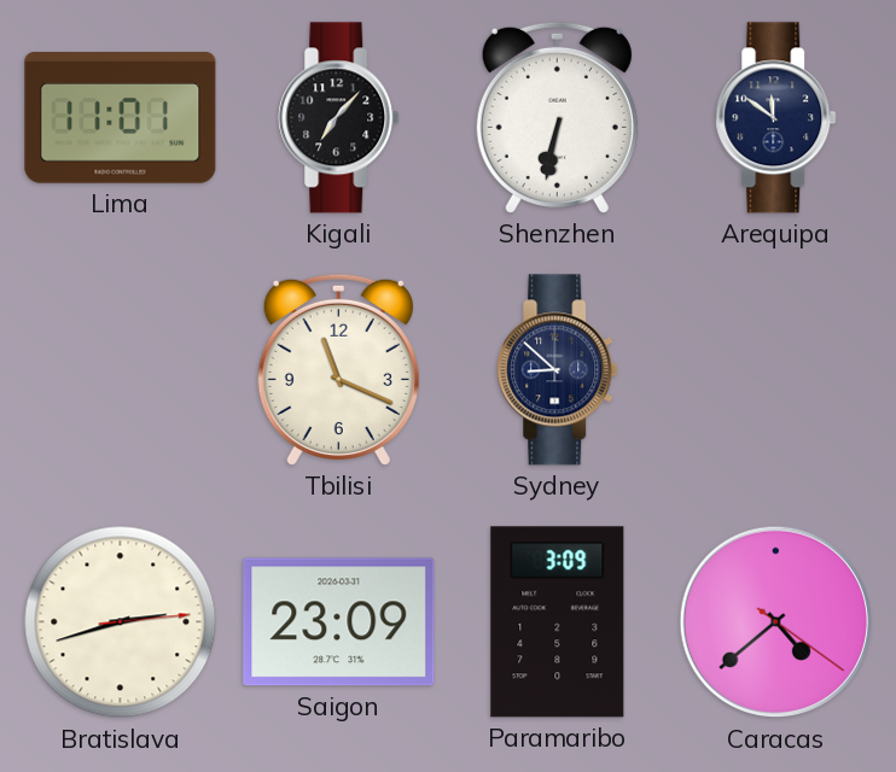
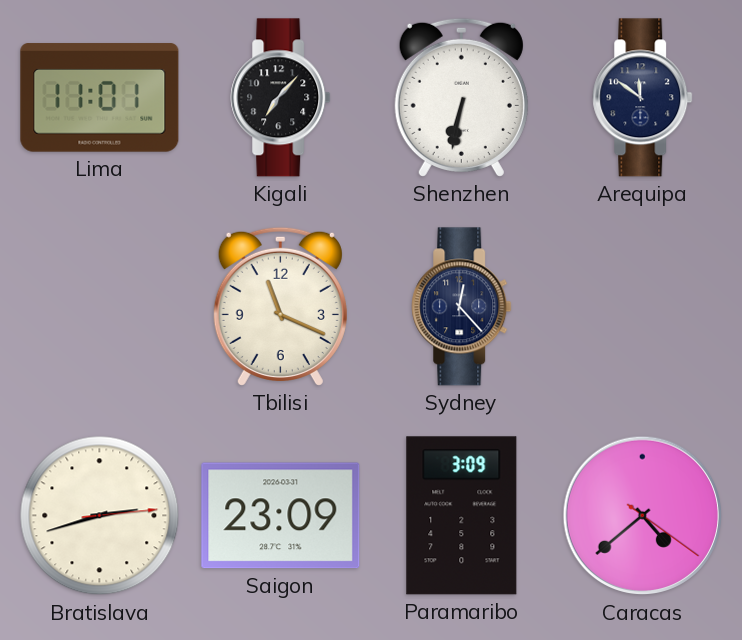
Sydney: 8:52 -> 12:23
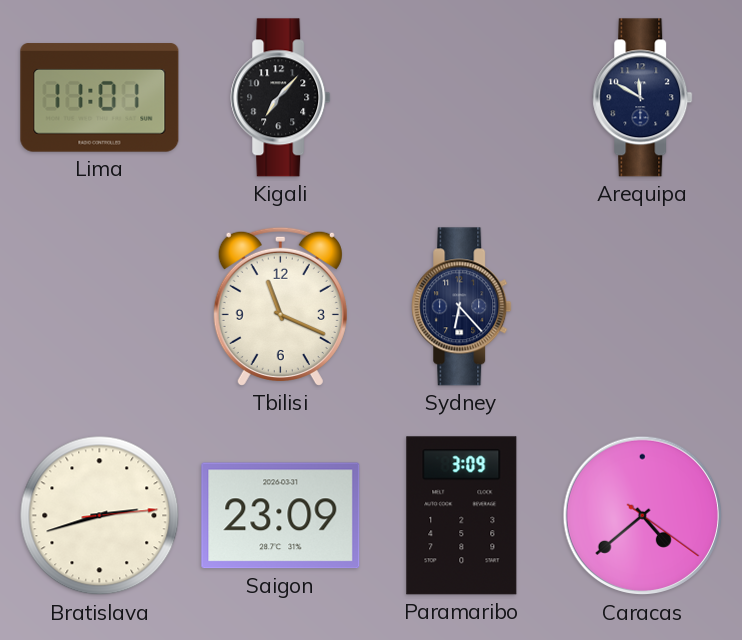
Shenzhen: 6:32 -> none
Arequipa: 11:51 -> 11:50
Sydney: 12:23 -> 6:23
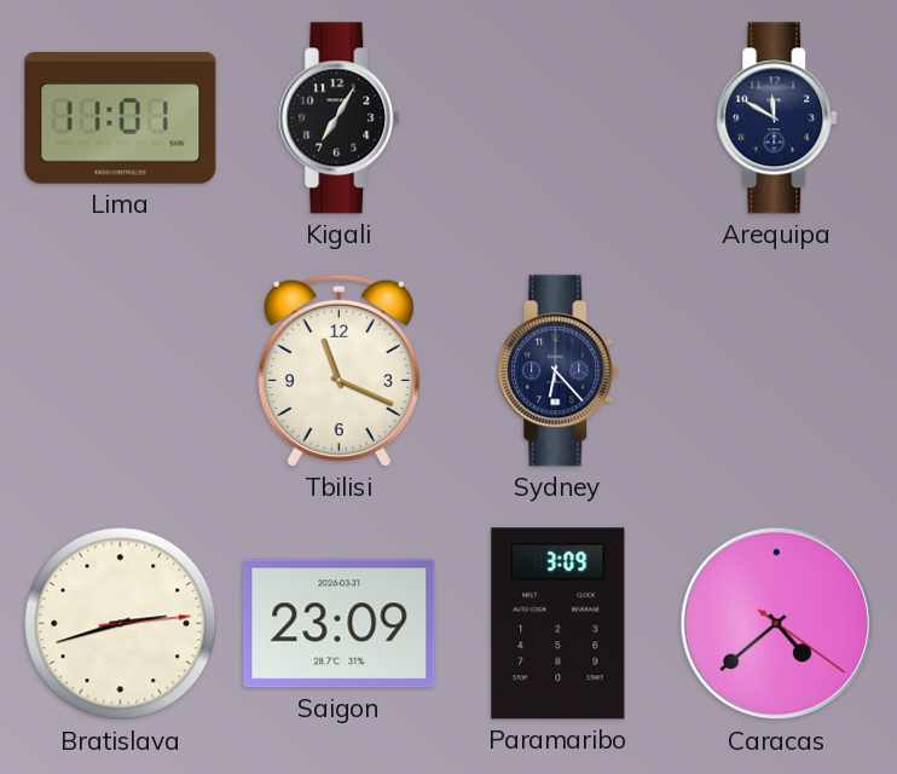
Kigali: 7:07 -> 7:05
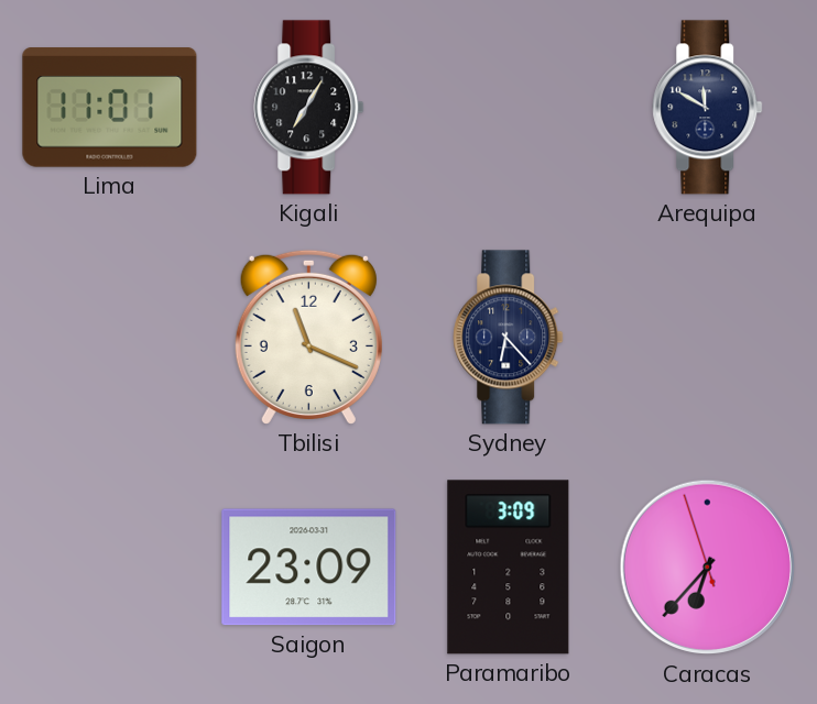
Bratislava: 2:42 -> none
Caracas: 4:38 -> 6:36
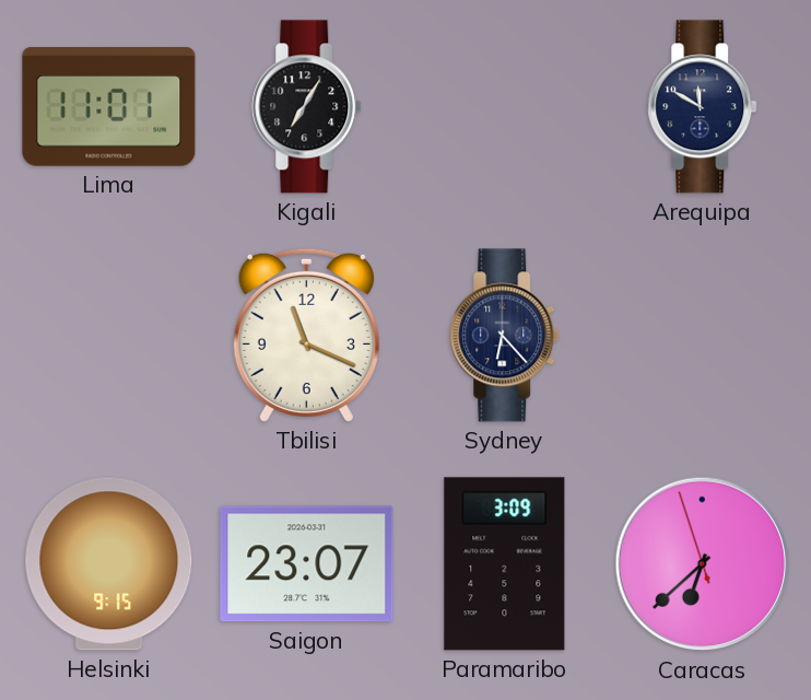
Helsinki: none -> 9:15
Saigon: 23:09 -> 23:07
Caracas: 6:36 -> 6:37
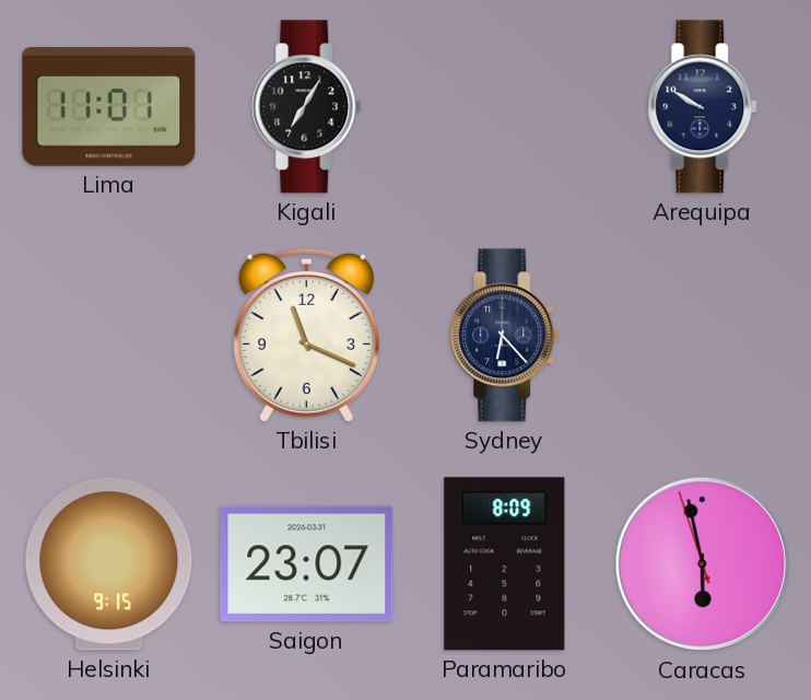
Arequipa: 11:50 -> 9:50
Paramaribo: 3:09 -> 8:09
Caracas: 6:37 -> 5:57
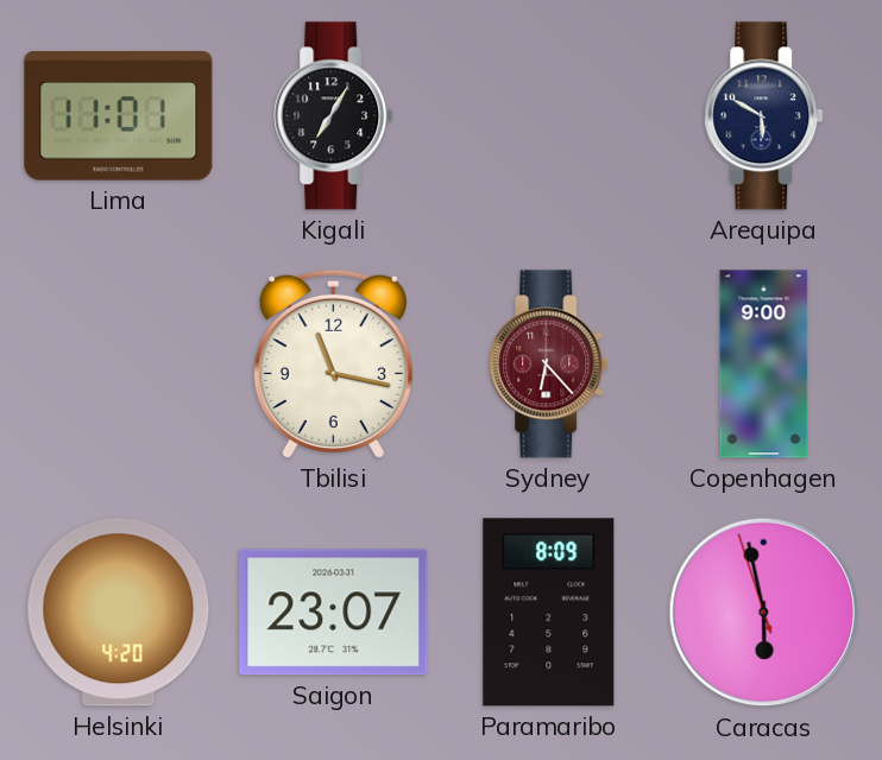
Arequipa: 9:50 -> 5:50
Tbilisi: 11:19 -> 11:17
Sydney dial: navy -> burgundy
Copenhagen: none -> 9:00
Helsinki: 9:15 -> 4:20
